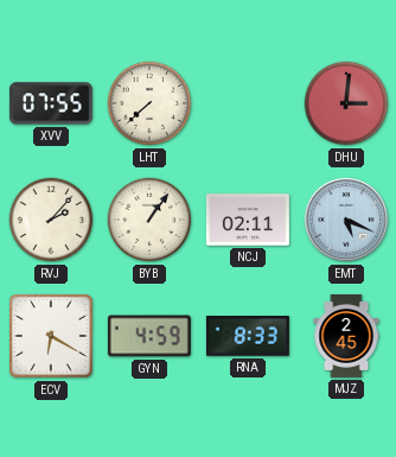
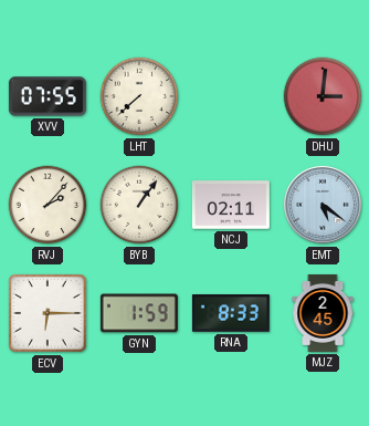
EMT: 5:19 -> 5:21
ECV: 6:20 -> 6:15
GYN: 4:59 -> 1:59
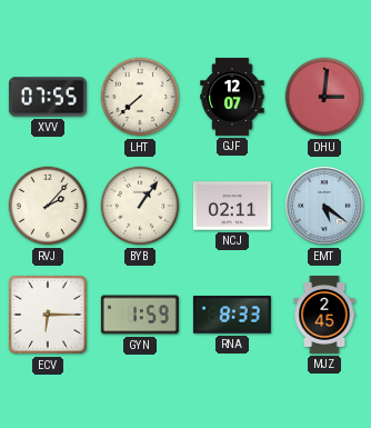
GJF: none -> 12:07
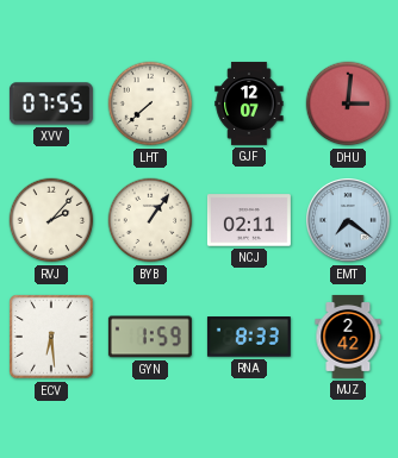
EMT: 5:21 -> 7:21
ECV: 6:15 -> 6:29
MJZ: 2:45 -> 2:42
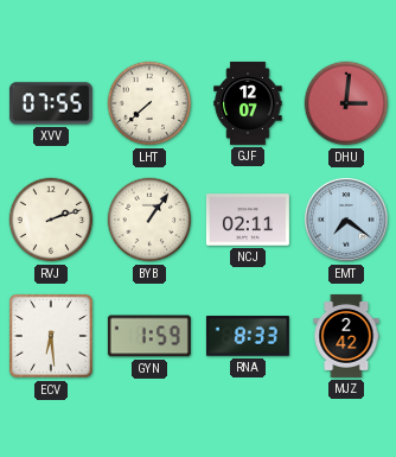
RVJ: 2:07 -> 2:12
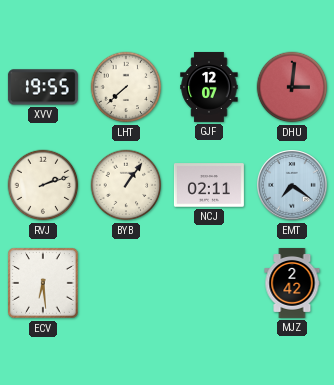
XVV: 07:55 -> 19:55
GYN: 1:59 -> none
RNA: 8:33 -> none
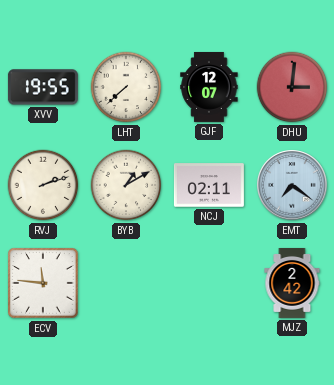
BYB: 1:06 -> 1:10
ECV: 6:29 -> 11:46
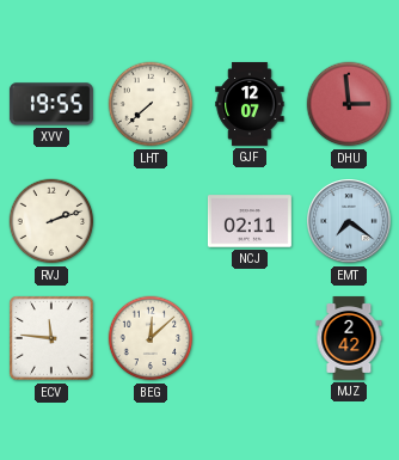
DHU: 3:01 -> 2:59
BYB: 1:10 -> none
BEG: none -> 12:08
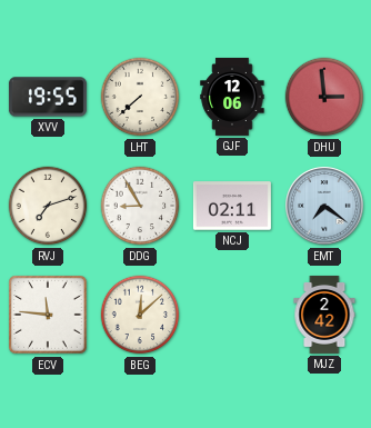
GJF: 12:07 -> 12:06
RVJ: 2:12 -> 7:12
DDG: none -> 8:55
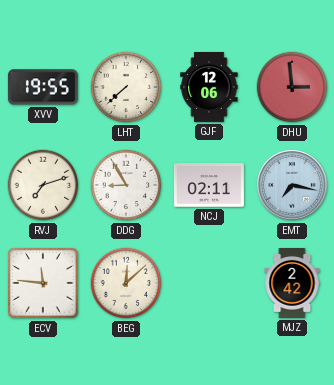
EMT: 7:21 -> 7:17
